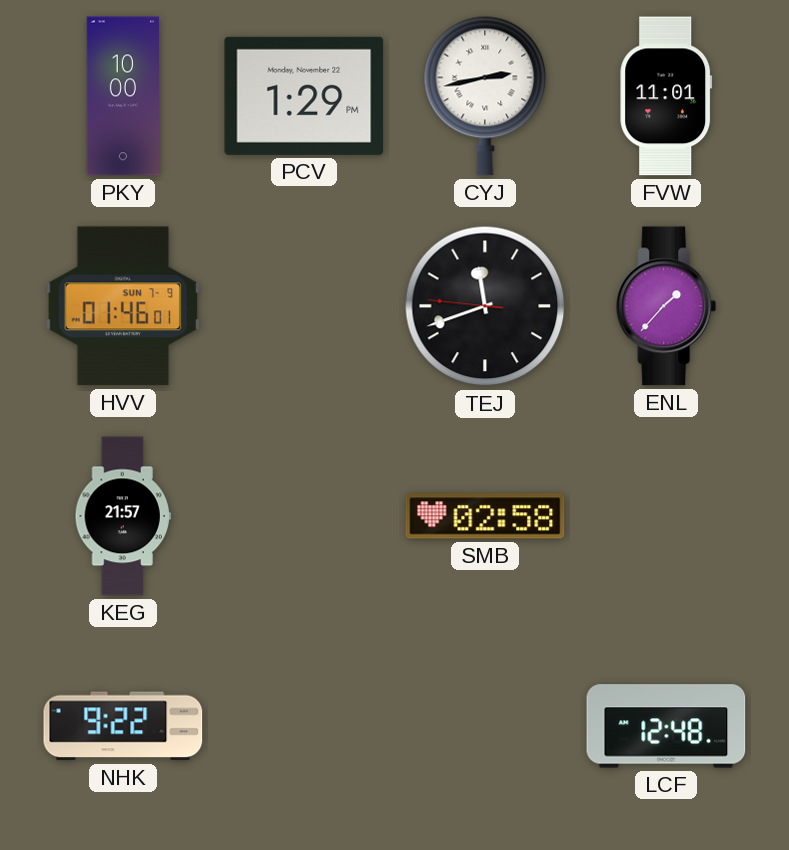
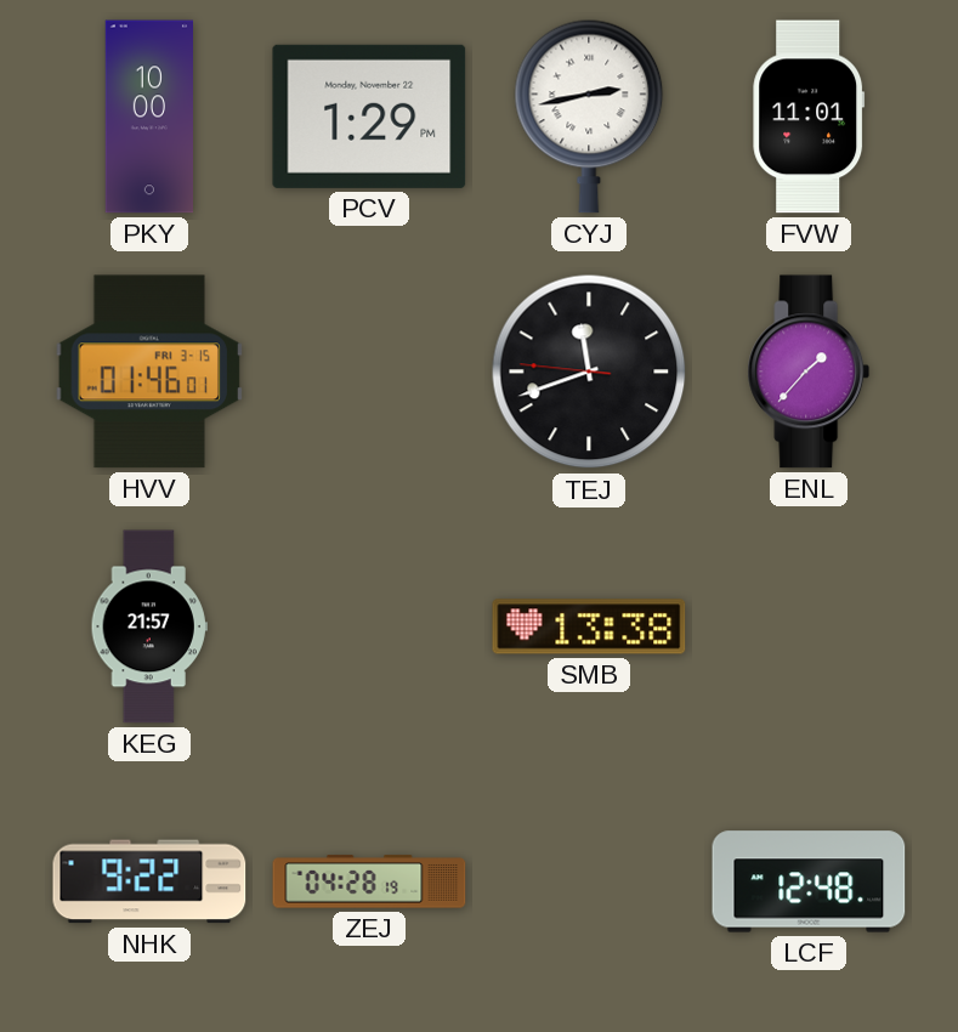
HVV date: SUN 7-9 -> FRI 3-15
SMB: 02:58 -> 13:38
ZEJ: none -> 04:28
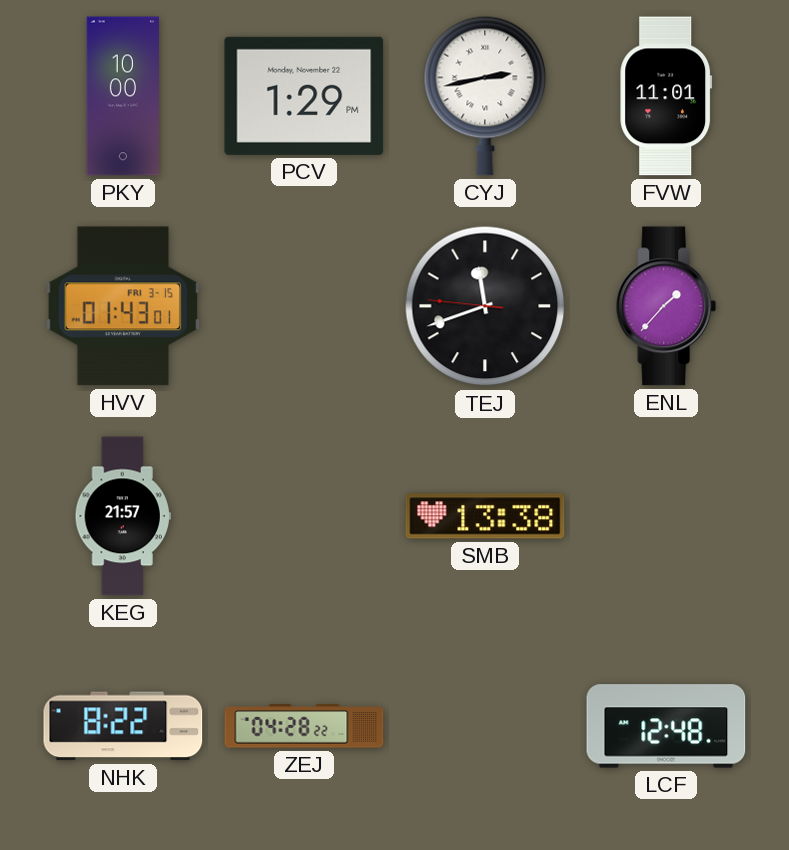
HVV: 01:46 -> 01:43
NHK: 9:22 -> 8:22
ZEJ: 04:28:19 -> 04:28:22
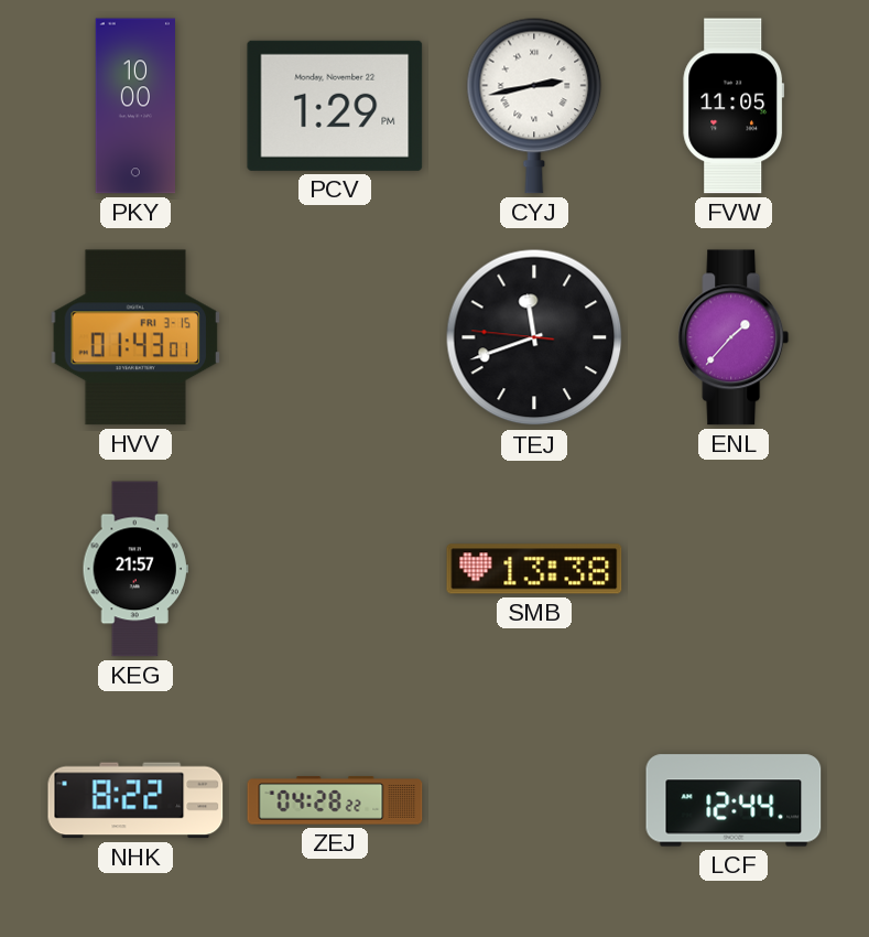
FVW: 11:01 -> 11:05
LCF: 12:48 -> 12:44
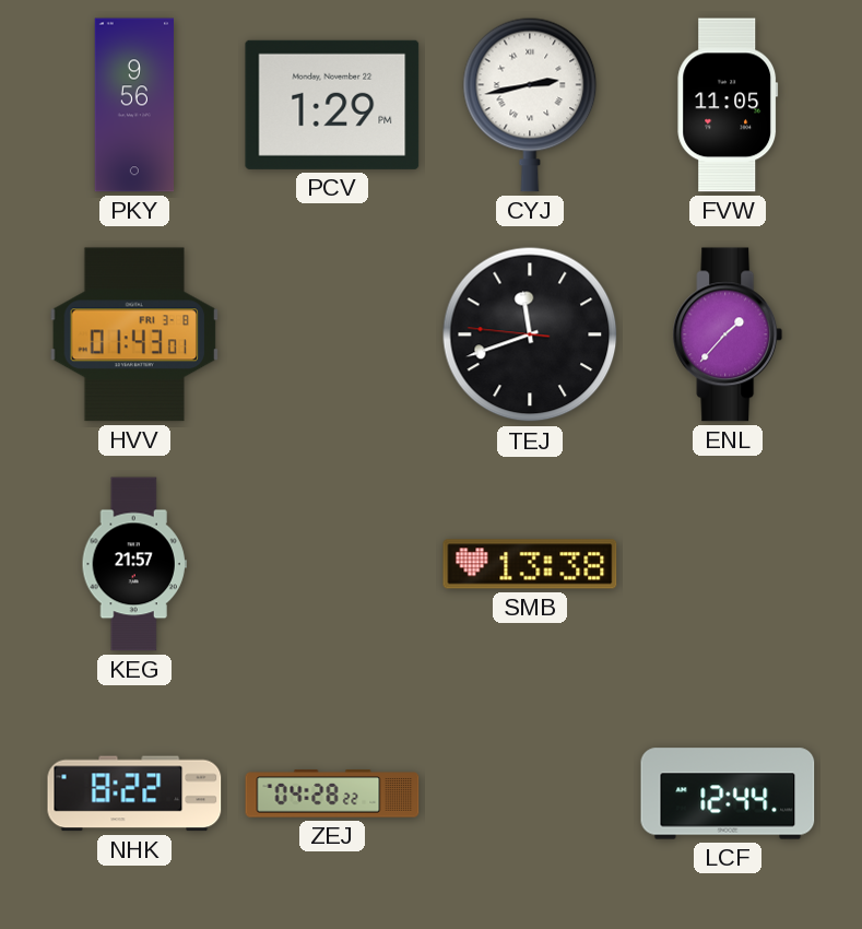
PKY: 10:00 -> 9:56
HVV date: FRI 3-15 -> FRI 3-8
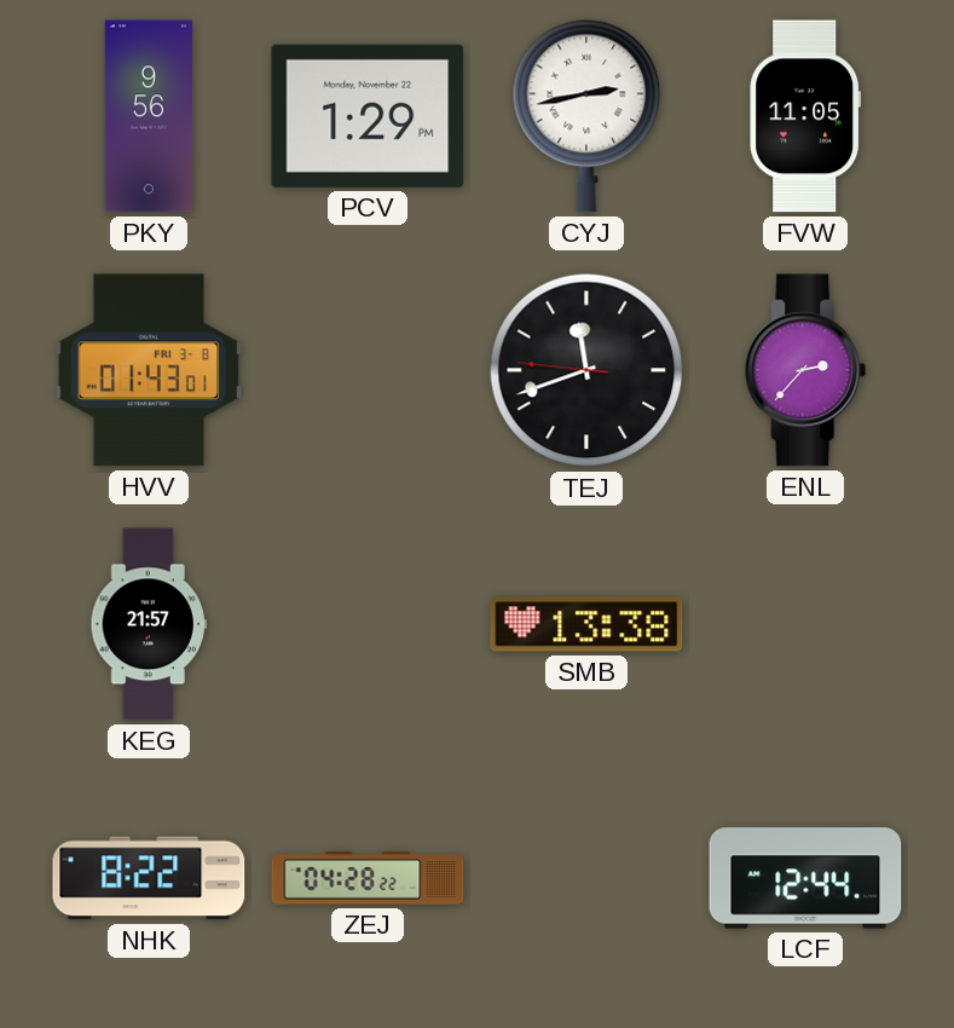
ENL: 1:37 -> 2:37
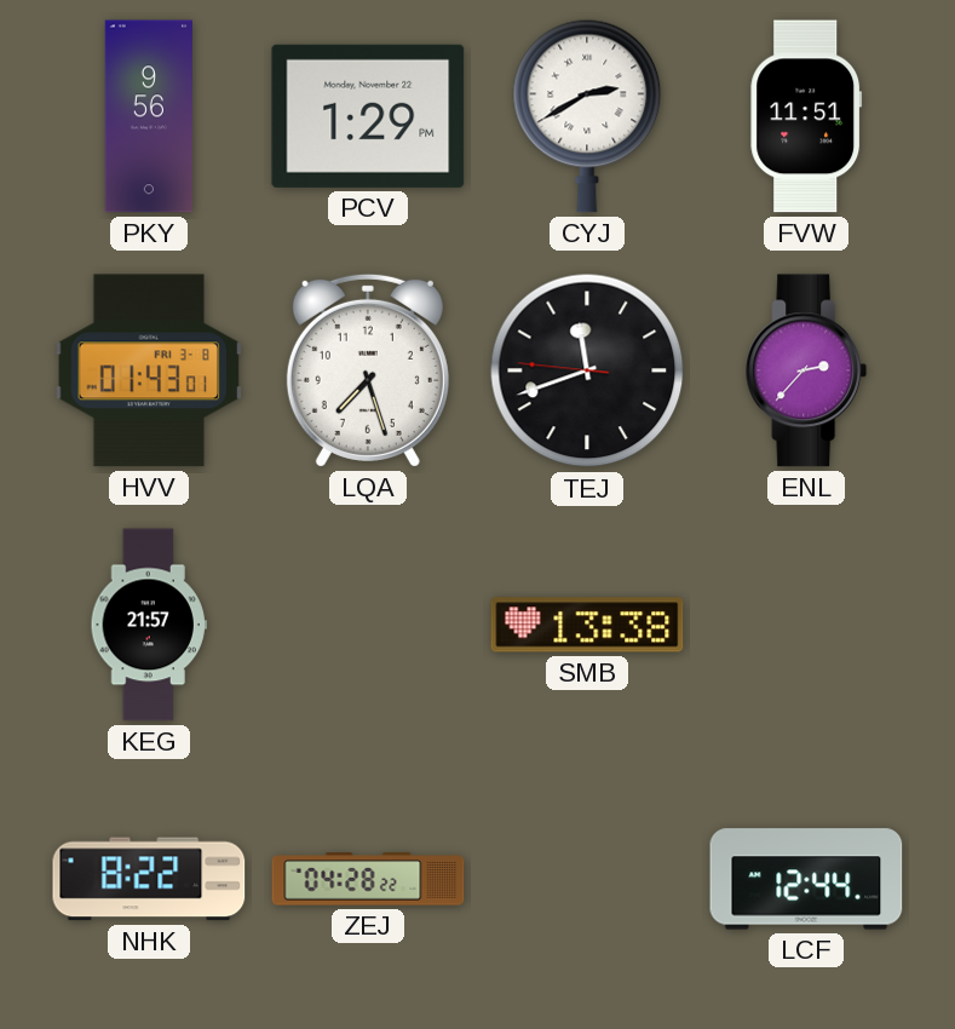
CYJ: 2:43 -> 2:40
FVW: 11:05 -> 11:51
LQA: none -> 7:27
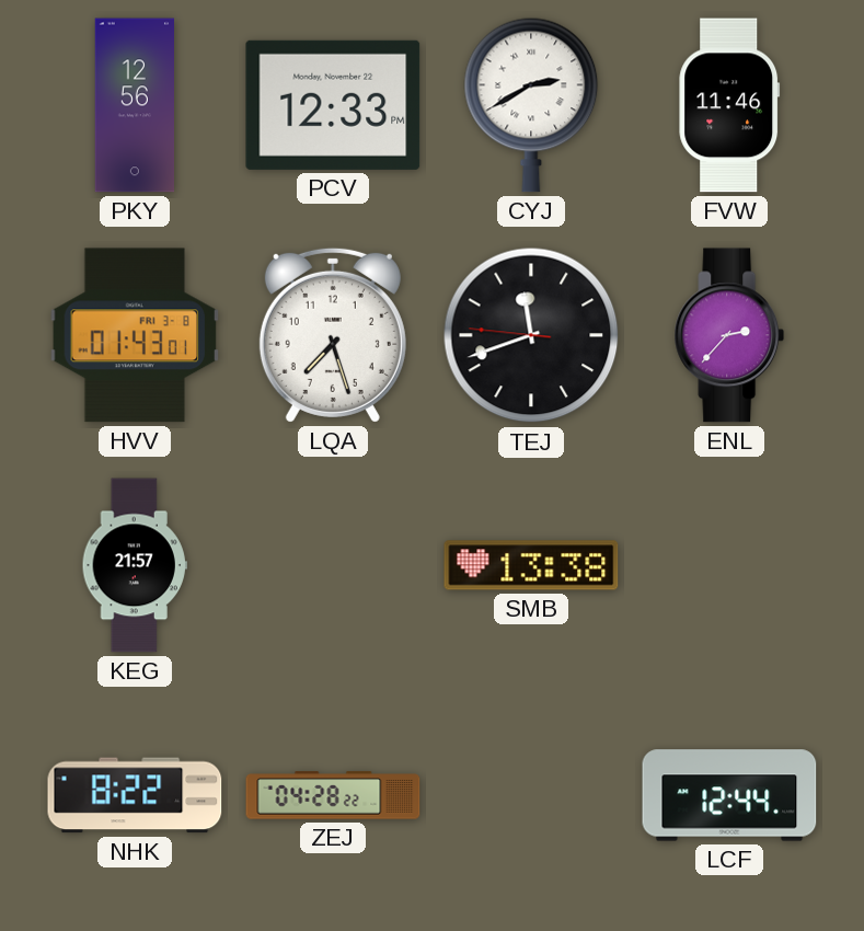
PKY: 9:56 -> 12:56
PCV: 1:29 -> 12:33
FVW: 11:51 -> 11:46
